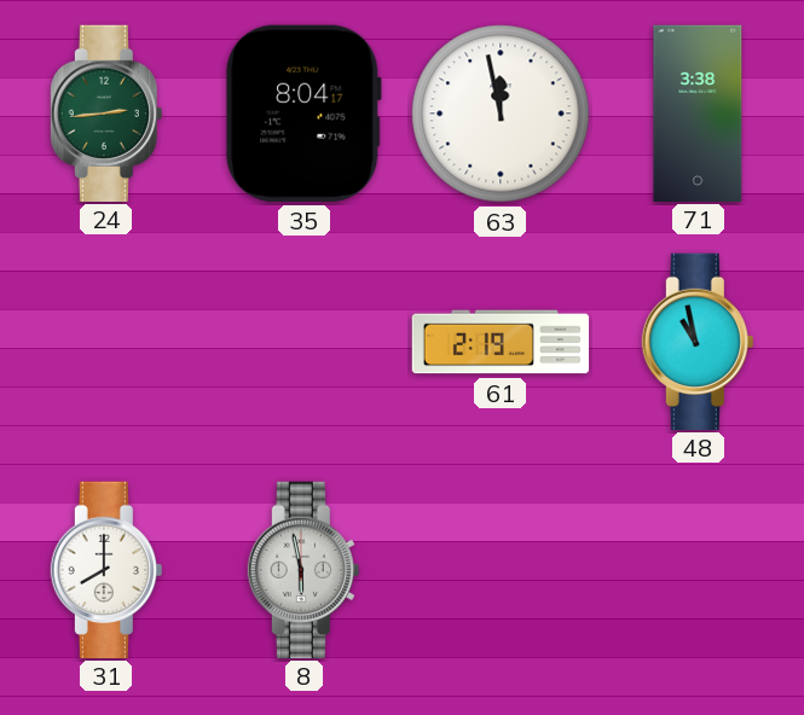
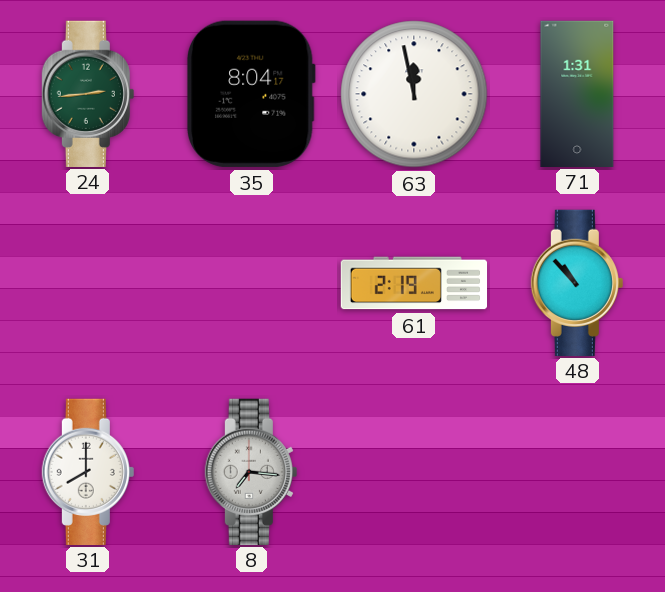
71: 3:38 -> 1:31
48: 10:58 -> 10:53
8: 5:58 -> 7:16
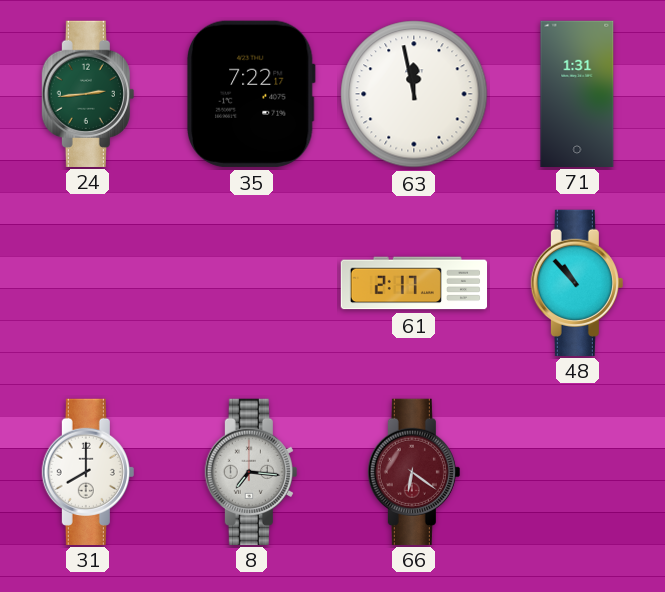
35: 8:04 -> 7:22
61: 2:19 -> 2:17
66: none -> 6:21
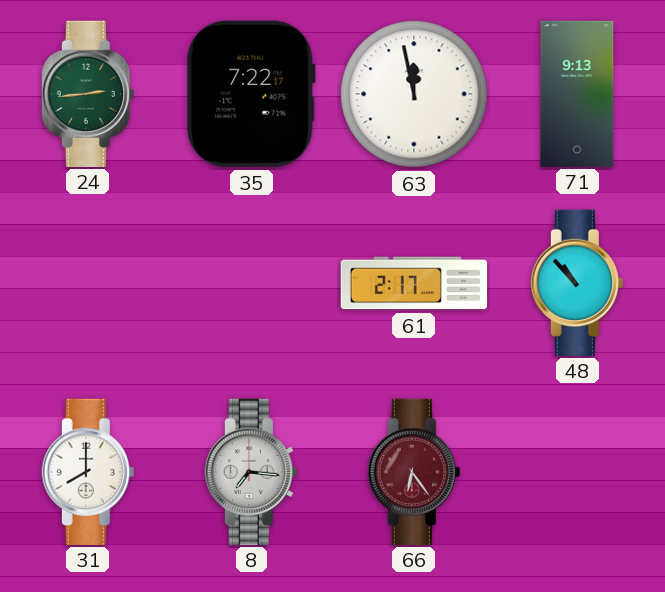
71: 1:31 -> 9:13
66: 6:21 -> 6:24
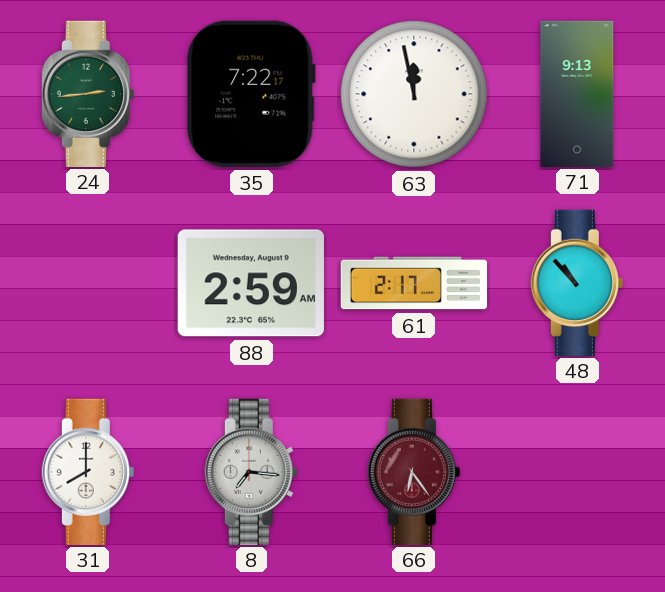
88: none -> 2:59
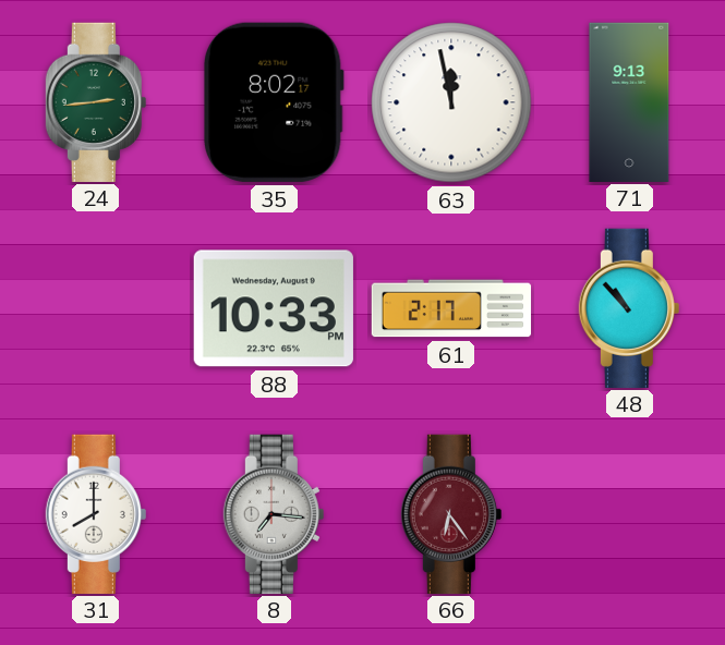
35: 7:22 -> 8:02
88: 2:59 -> 10:33
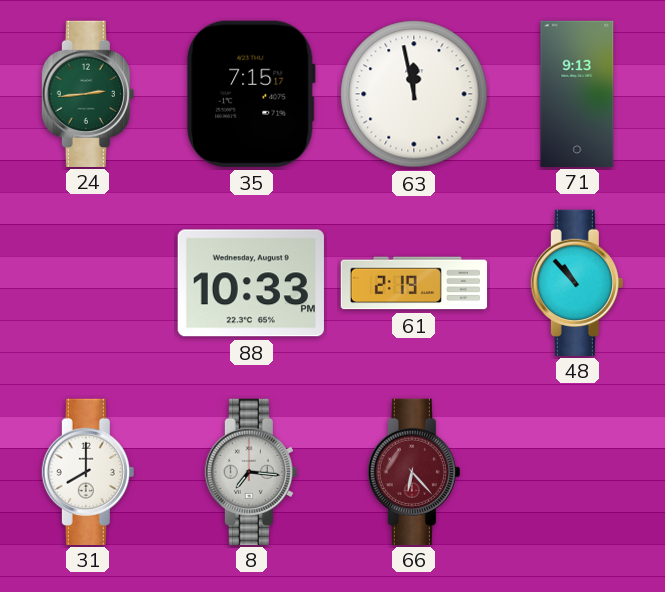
35: 8:02 -> 7:15
61: 2:17 -> 2:19
66: 6:24 -> 6:23
